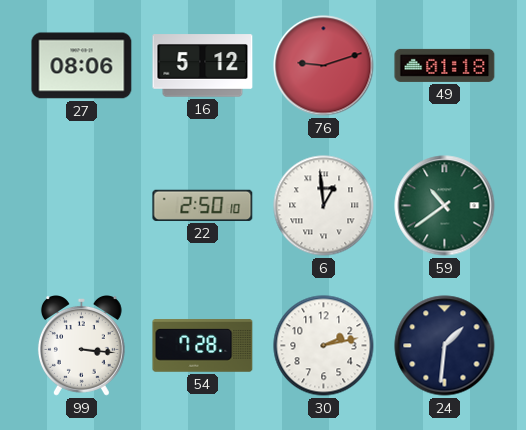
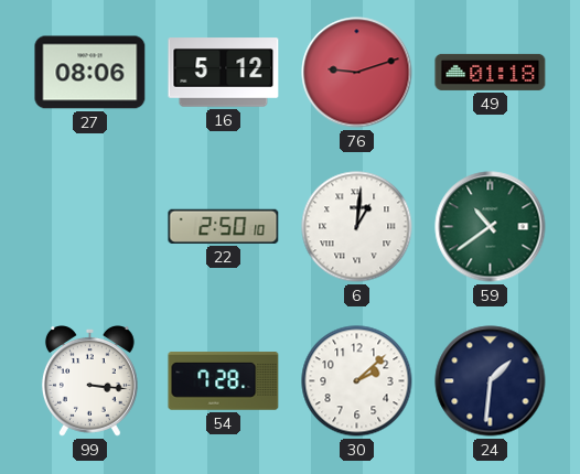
6: 12:59 -> 1:01
30: 2:13 -> 2:08
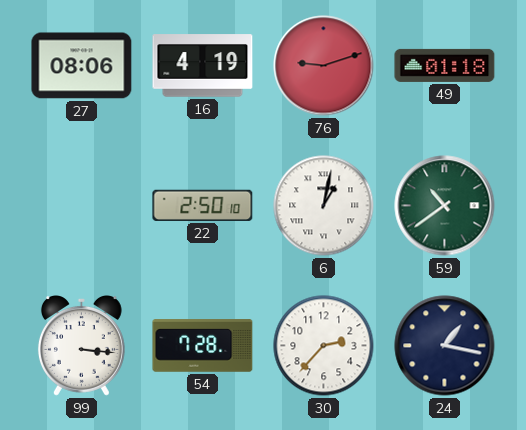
16: 5:12 -> 4:19
6: 1:01 -> 1:02
30: 2:08 -> 2:37
24: 1:31 -> 1:17
